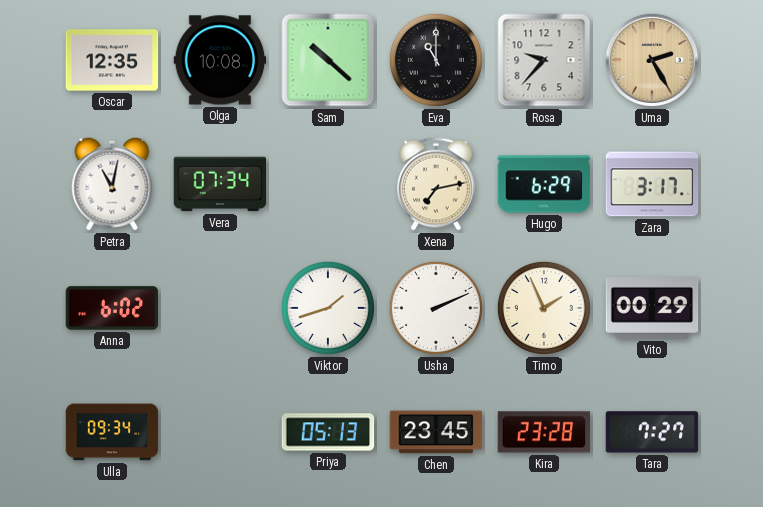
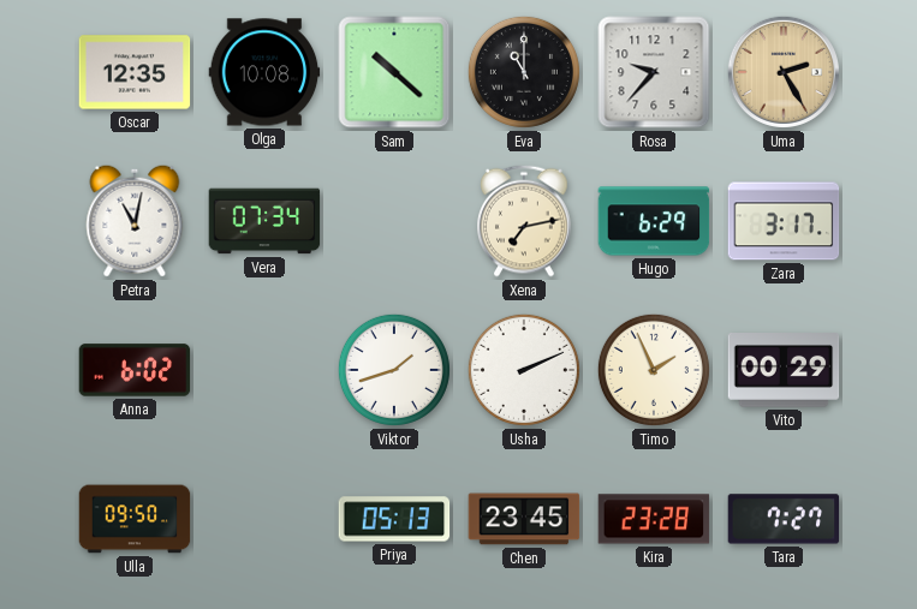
Ulla: 09:34 -> 09:50
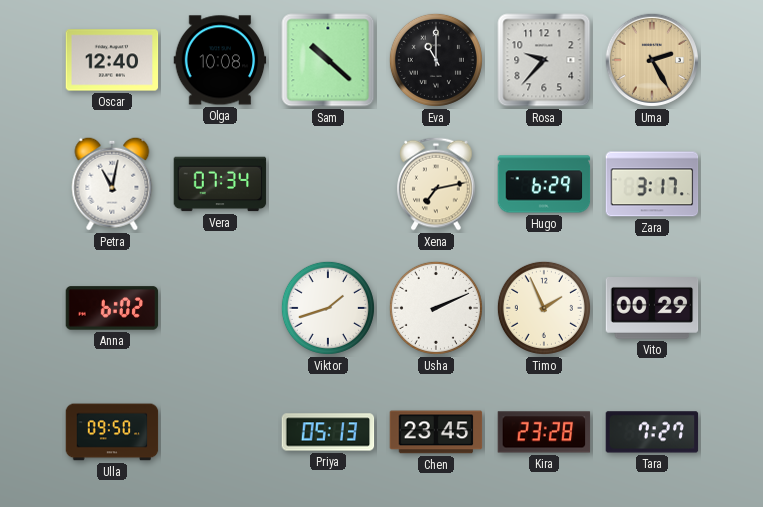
Oscar: 12:35 -> 12:40
